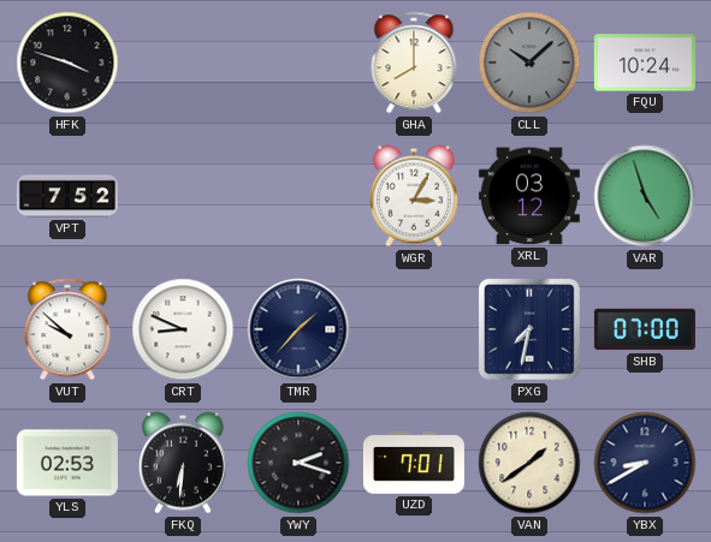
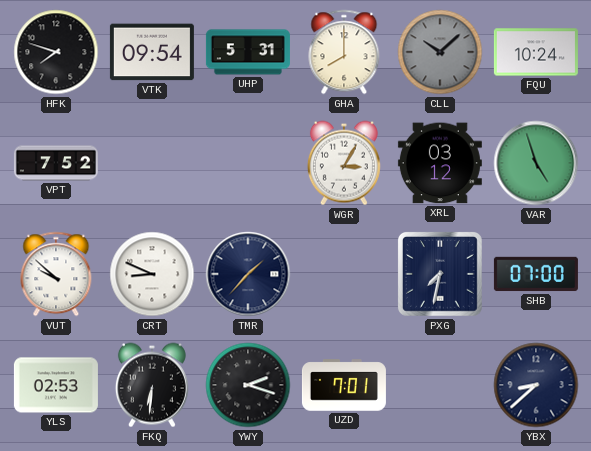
HFK: 3:48 -> 7:48
VTK: none -> 09:54
UHP: none -> 5:31
VAN: 1:39 -> none
YBX: 8:40 -> 8:38
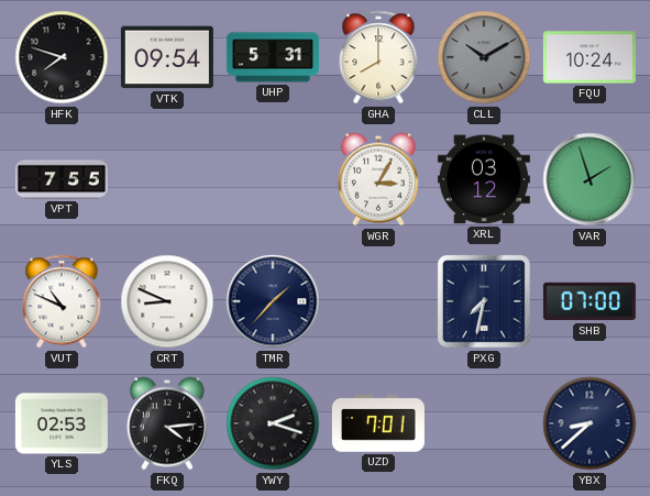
CLL: 10:08 -> 10:10
VPT: 7:52 -> 7:55
VAR: 4:57 -> 1:57
VUT: 9:52 -> 10:49
FKQ: 6:31 -> 4:14
